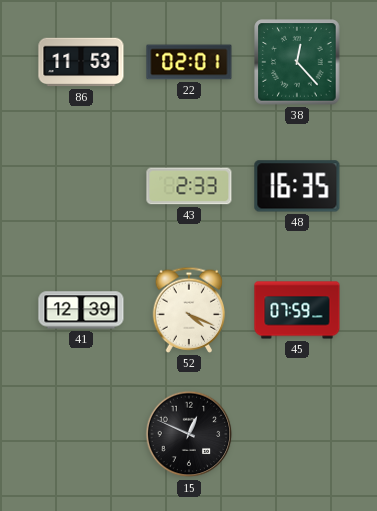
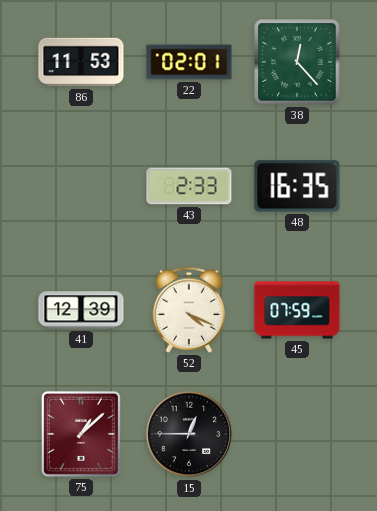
75: none -> 1:08
15: 12:49 -> 12:45
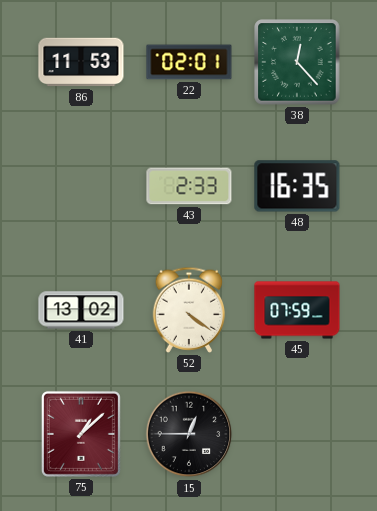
41: 12:39 -> 13:02
52: 4:19 -> 4:21
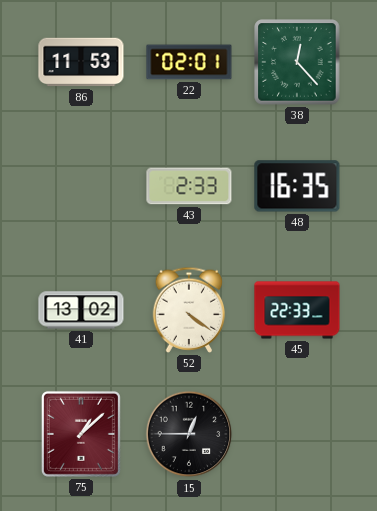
45: 07:59 -> 22:33
